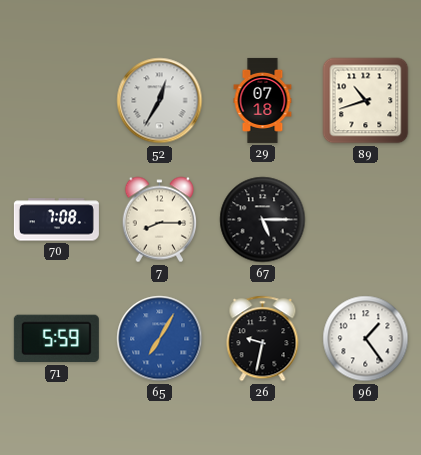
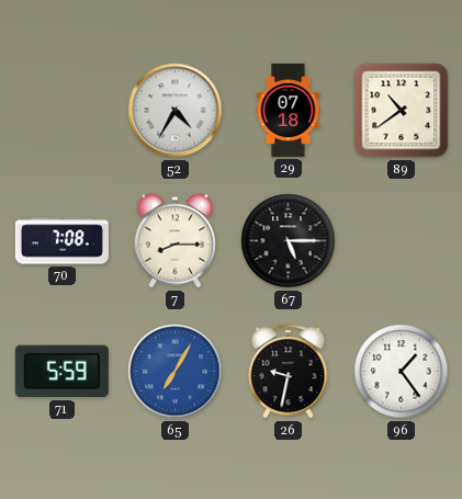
52: 12:35 -> 4:35
89: 10:42 -> 10:39
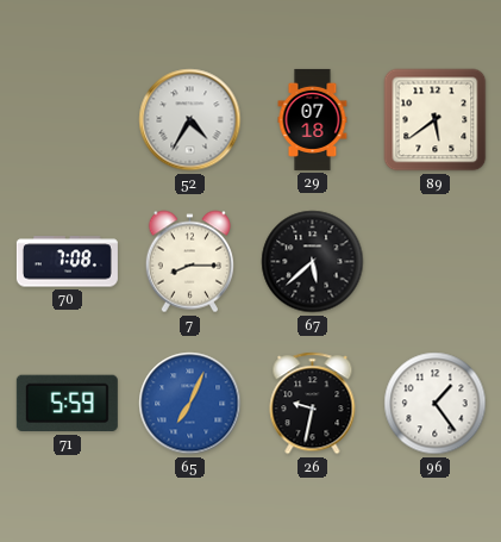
89: 10:39 -> 5:39
67: 5:15 -> 5:38
65: 7:05 -> 7:04
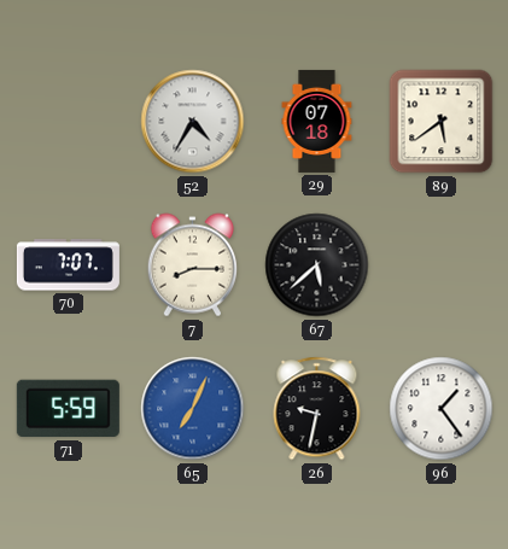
70: 7:08 -> 7:07
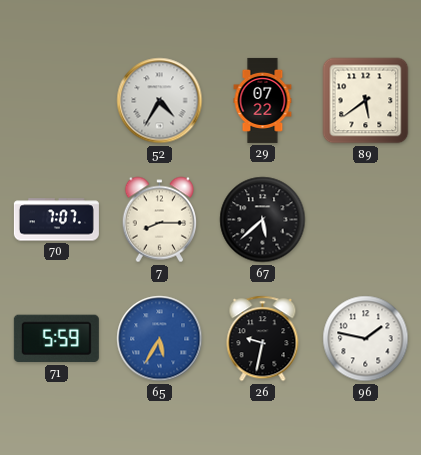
29: 07:18 -> 07:22
65: 7:04 -> 5:35
96: 1:24 -> 1:47
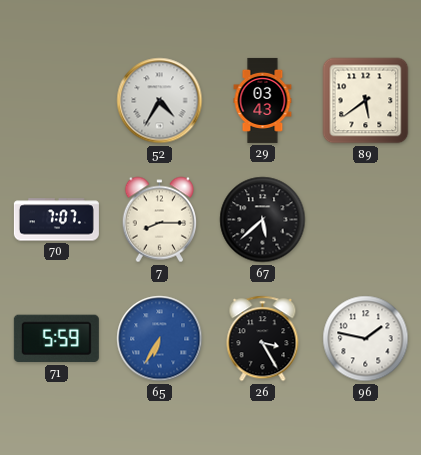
29: 07:22 -> 03:43
65: 5:35 -> 6:35
26: 9:32 -> 3:25
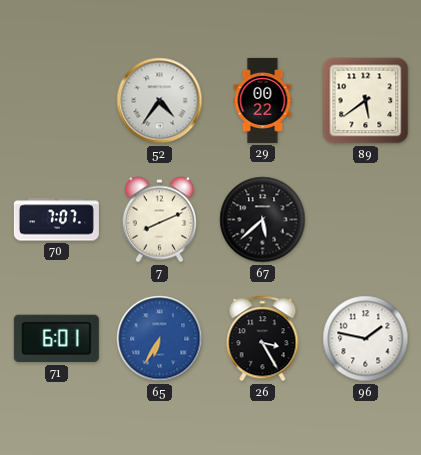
52: 4:35 -> 4:36
29: 03:43 -> 00:22
7: 8:15 -> 8:11
71: 5:59 -> 6:01
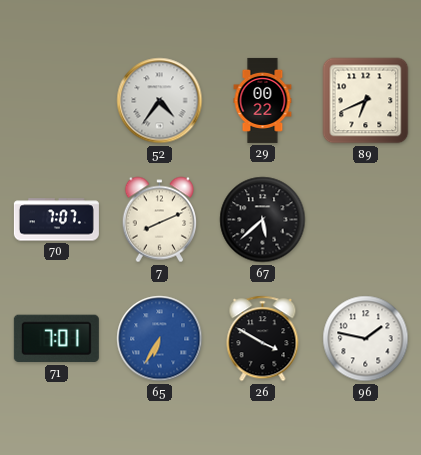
89: 5:39 -> 6:41
71: 6:01 -> 7:01
26: 3:25 -> 3:50
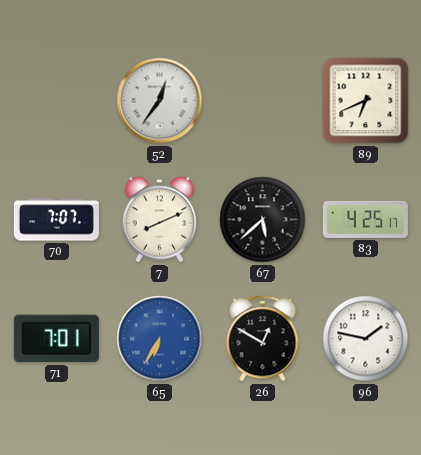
52: 4:36 -> 12:36
29: 00:22 -> none
83: none -> 4:25
26: 3:50 -> 12:50
